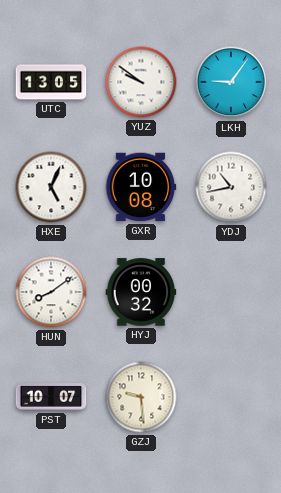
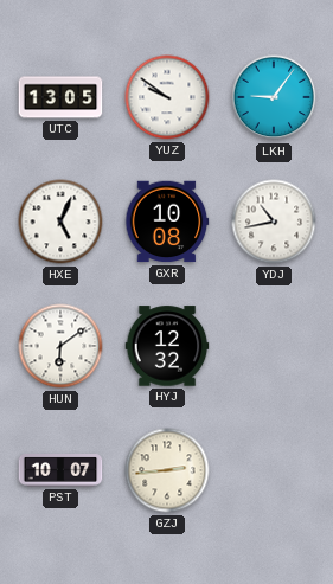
HUN: 8:09 -> 6:09
HYJ: 00:32 -> 12:32
GZJ: 9:29 -> 2:44
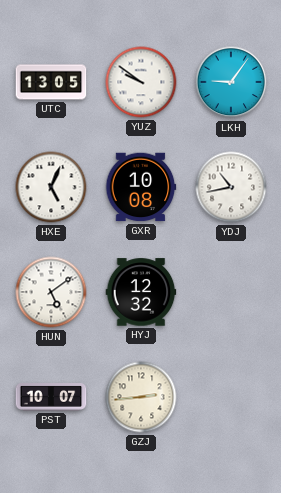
HUN: 6:09 -> 5:09
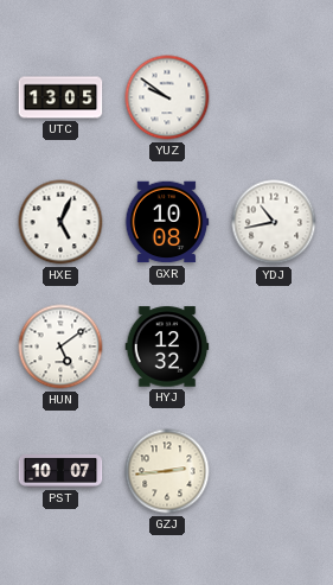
LKH: 9:06 -> none
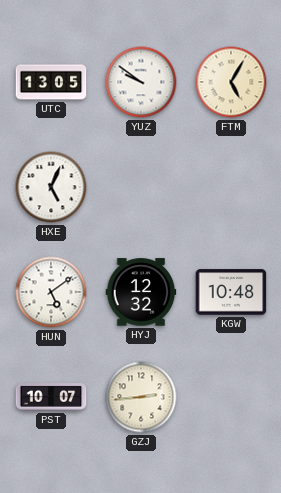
FTM: none -> 5:05
GXR: 10:08 -> none
YDJ: 10:43 -> none
KGW: none -> 10:48
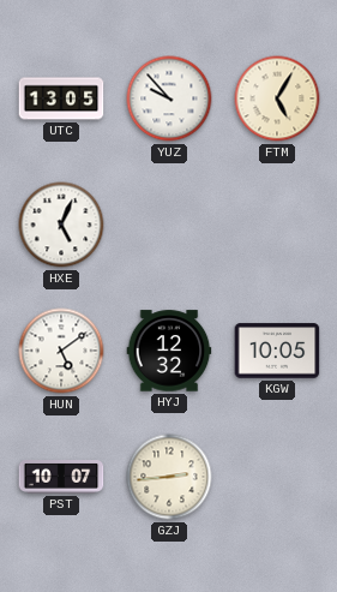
YUZ: 9:51 -> 9:53
KGW: 10:48 -> 10:05
